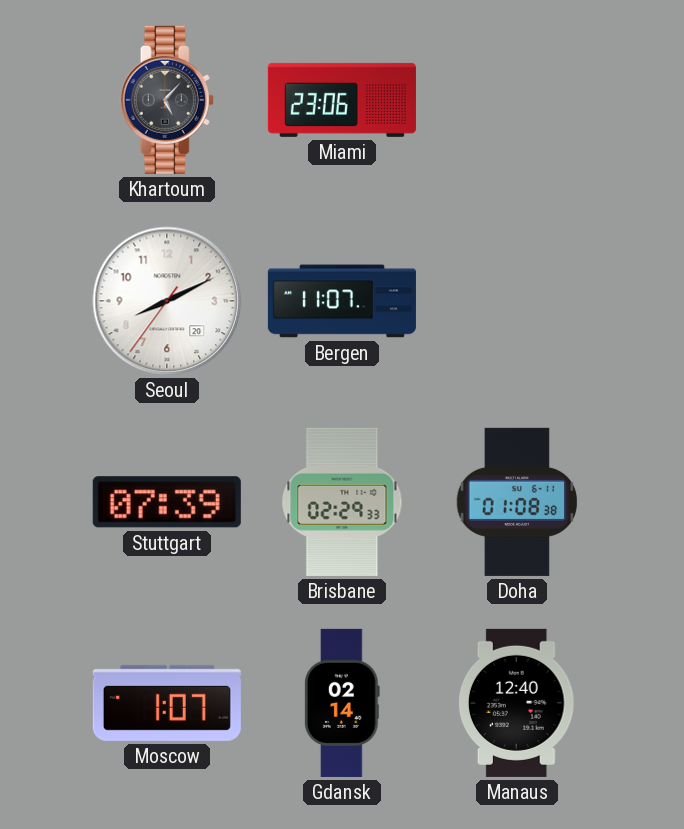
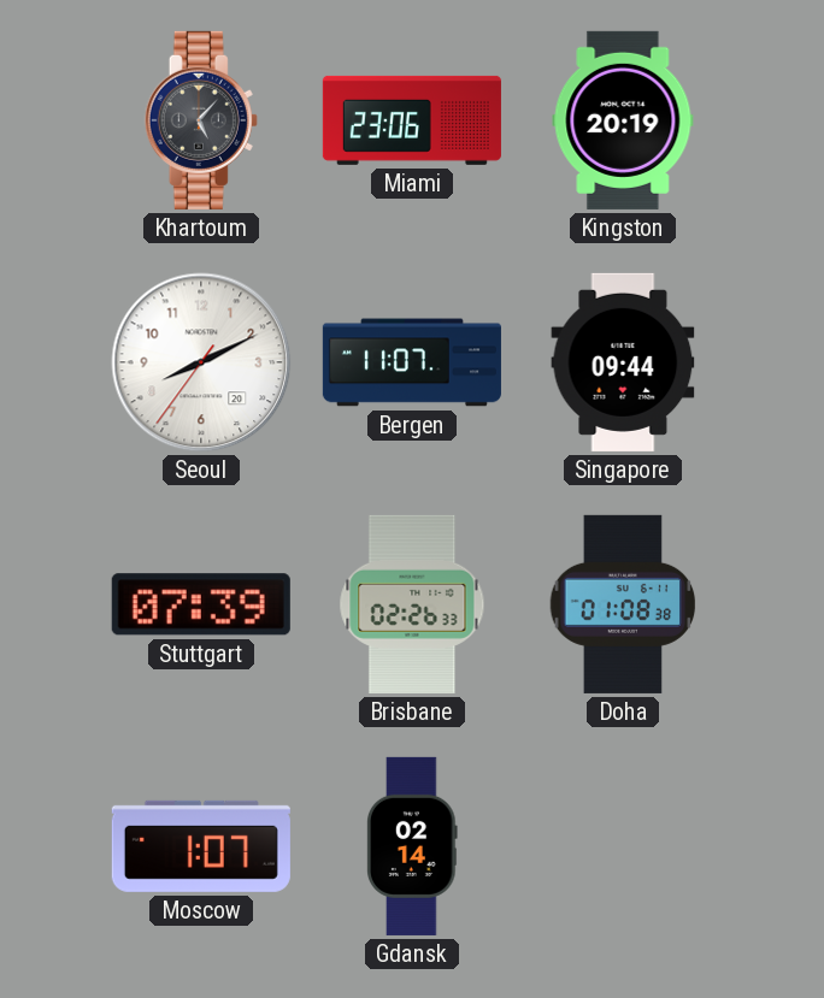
Kingston: none -> 20:19
Singapore: none -> 09:44
Brisbane: 02:29 -> 02:26
Manaus: 12:40 -> none
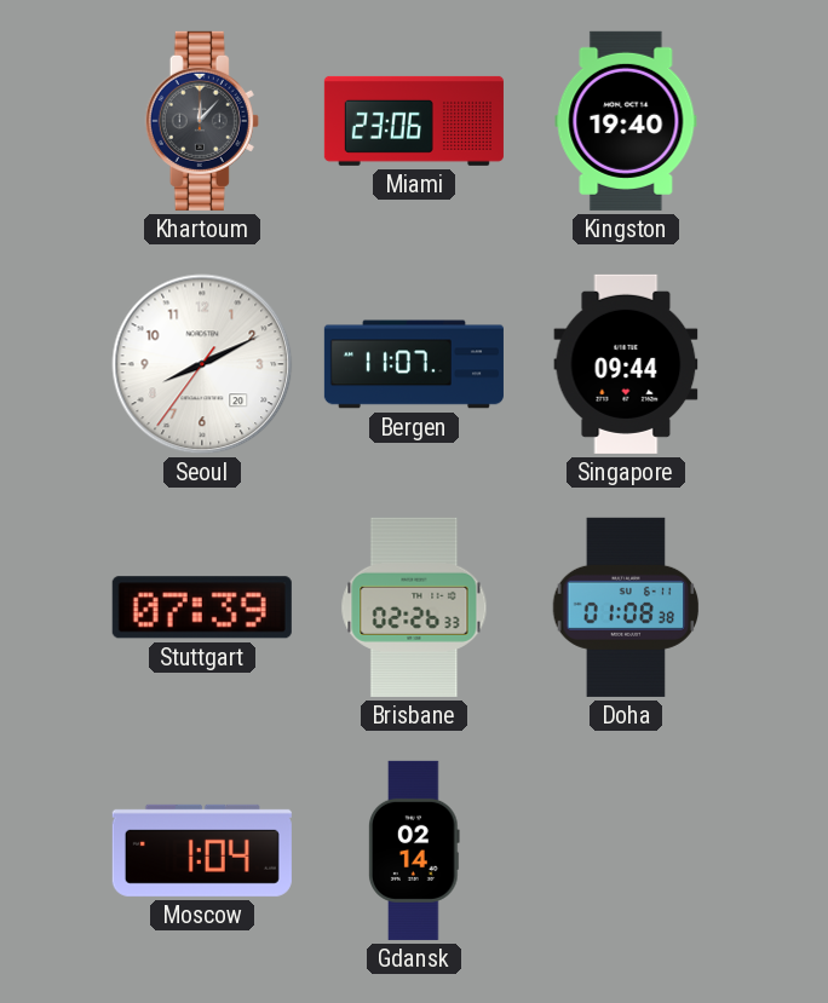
Khartoum: 5:07 -> 12:07
Kingston: 20:19 -> 19:40
Moscow: 1:07 -> 1:04
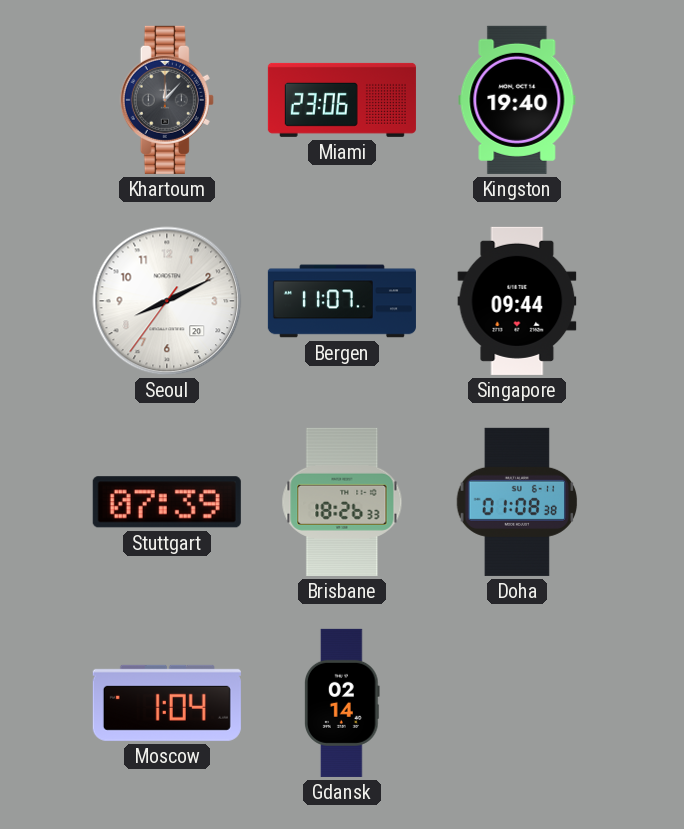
Brisbane: 02:26 -> 18:26
